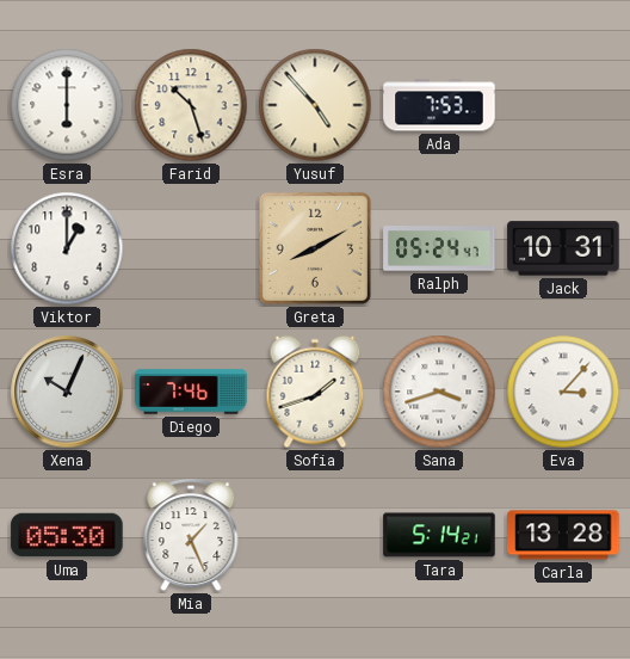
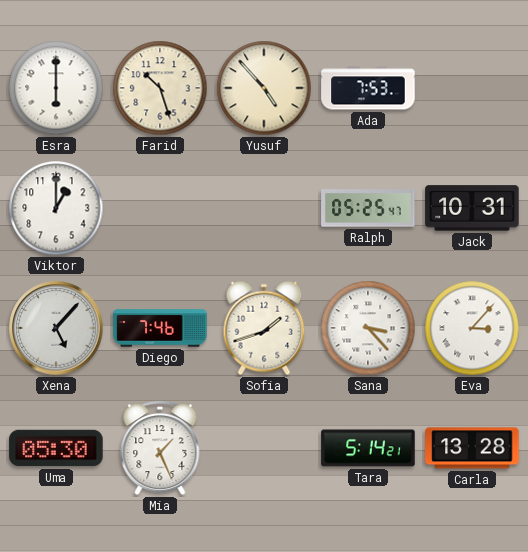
Greta: 8:10 -> none
Ralph: 05:24 -> 05:25
Xena: 10:04 -> 5:07
Sana: 3:42 -> 3:23
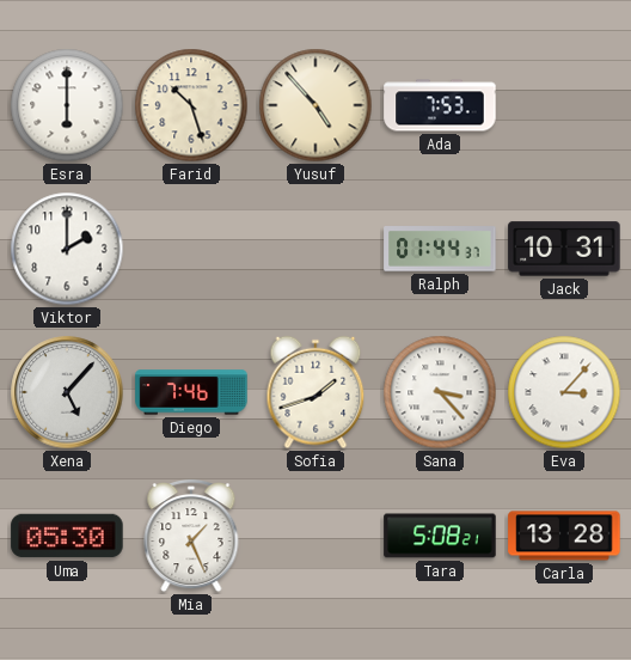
Viktor: 1:00 -> 2:00
Ralph: 05:25 -> 01:44
Tara: 5:14 -> 5:08
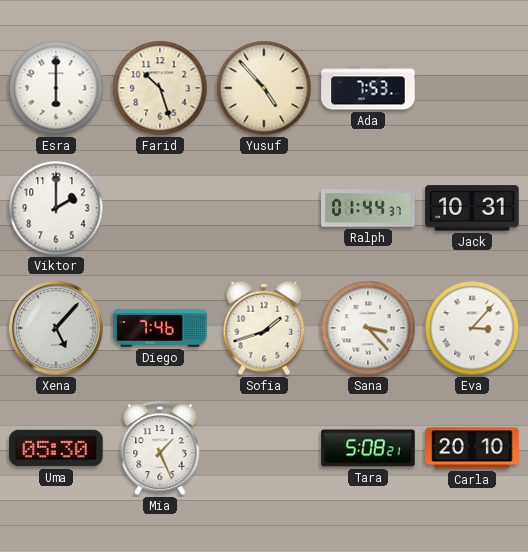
Carla: 13:28 -> 20:10
